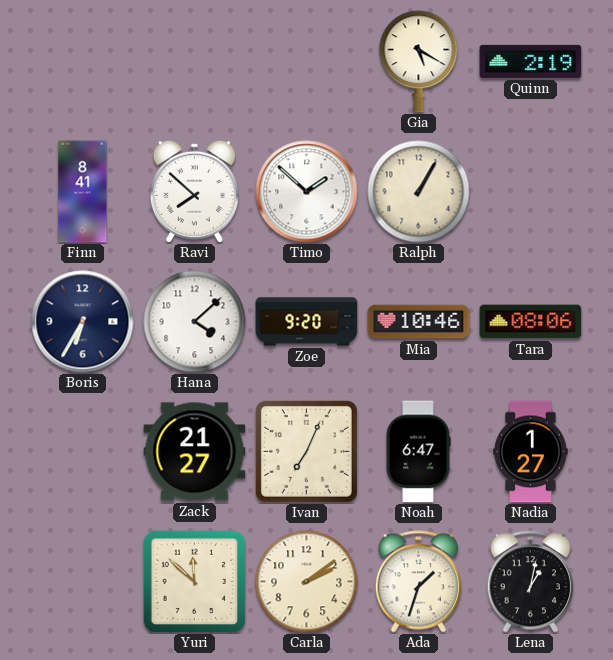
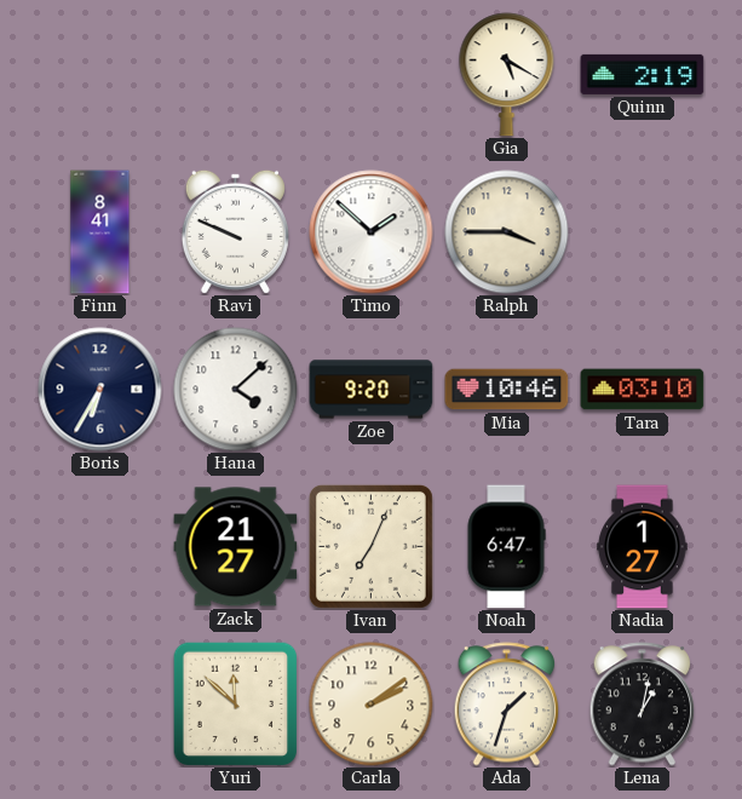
Ravi: 7:52 -> 9:49
Ralph: 1:05 -> 3:45
Tara: 08:06 -> 03:10
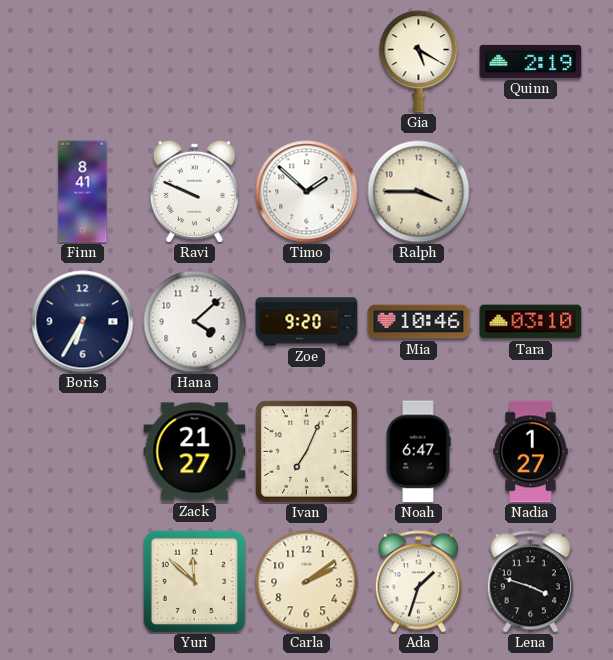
Lena: 1:02 -> 3:48
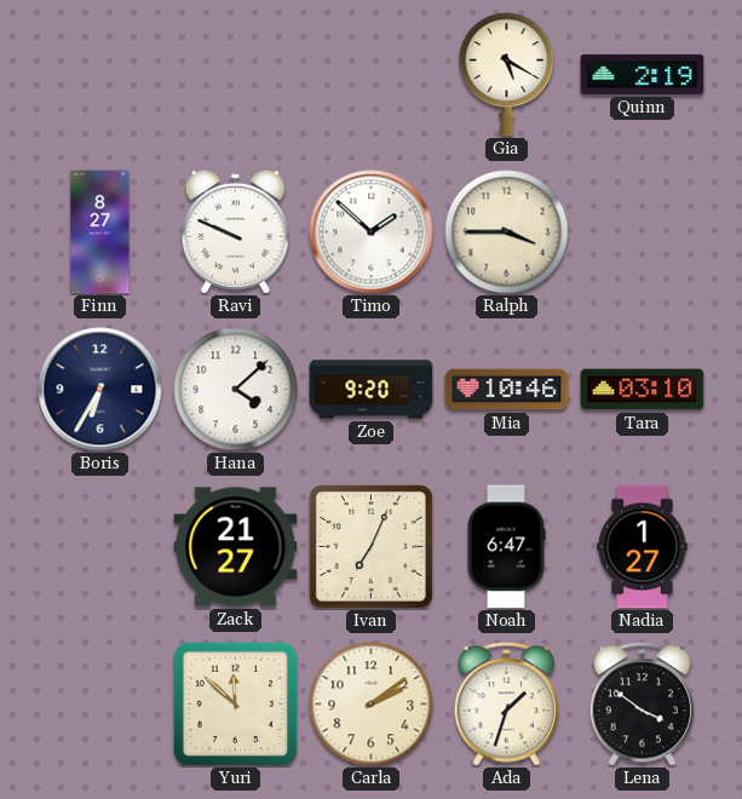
Finn: 8:41 -> 8:27
Lena: 3:48 -> 3:51
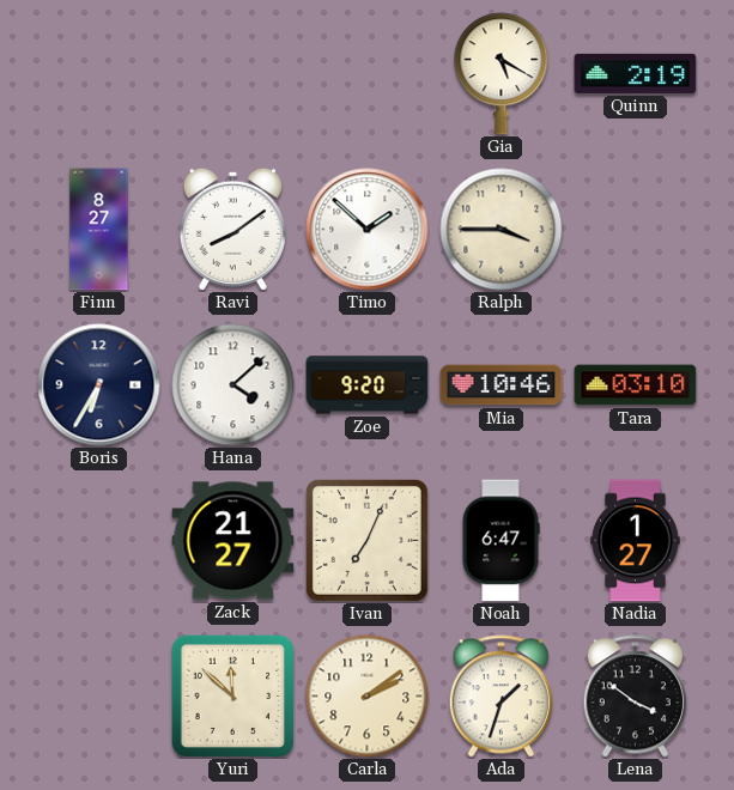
Ravi: 9:49 -> 8:09
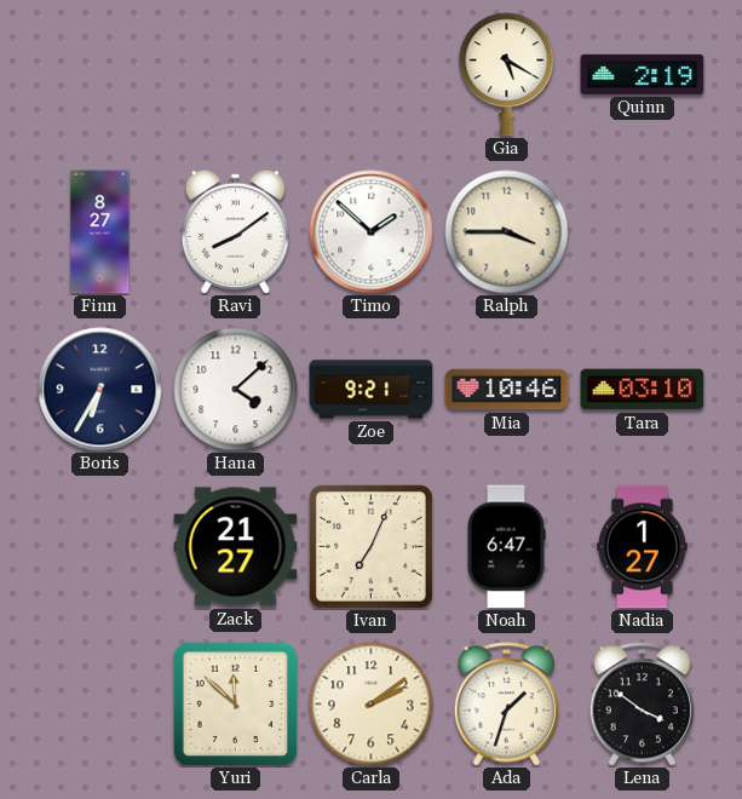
Zoe: 9:20 -> 9:21
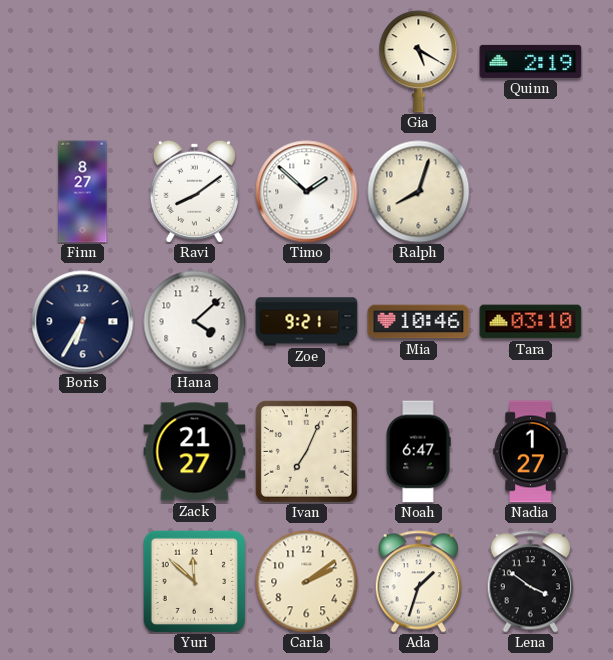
Ralph: 3:45 -> 8:03
